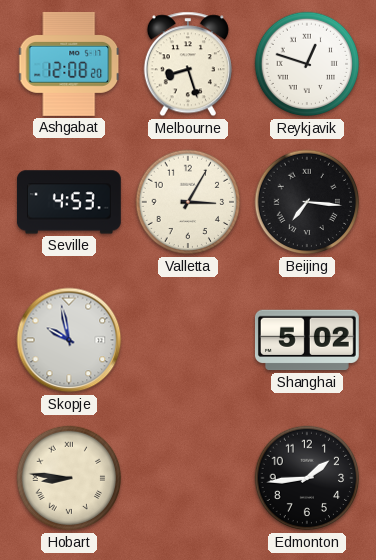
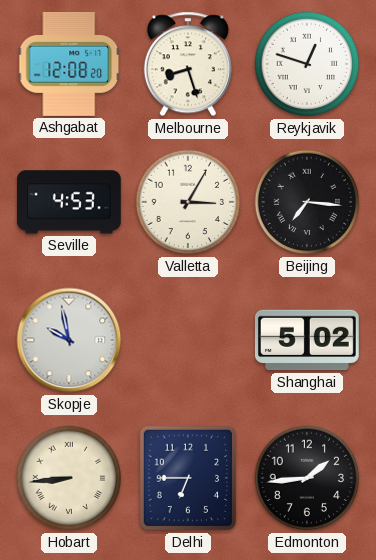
Hobart: 8:46 -> 8:44
Delhi: none -> 6:45
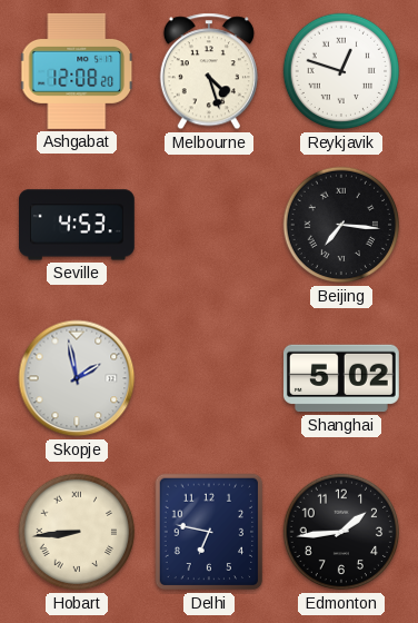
Melbourne: 8:27 -> 4:27
Valletta: 3:05 -> none
Skopje: 9:58 -> 1:58
Delhi: 6:45 -> 6:47
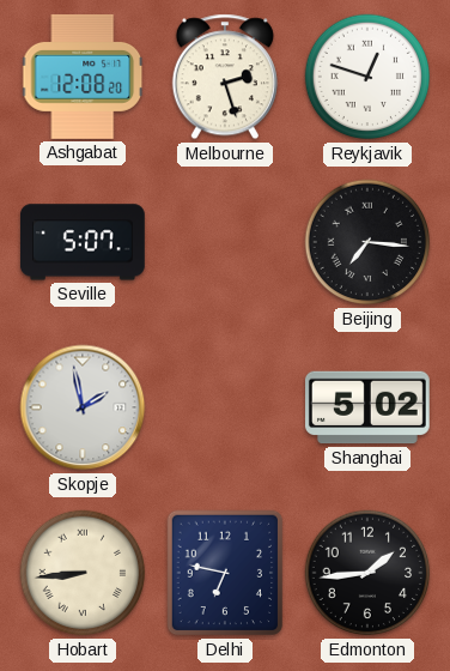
Melbourne: 4:27 -> 2:27
Seville: 4:53 -> 5:07
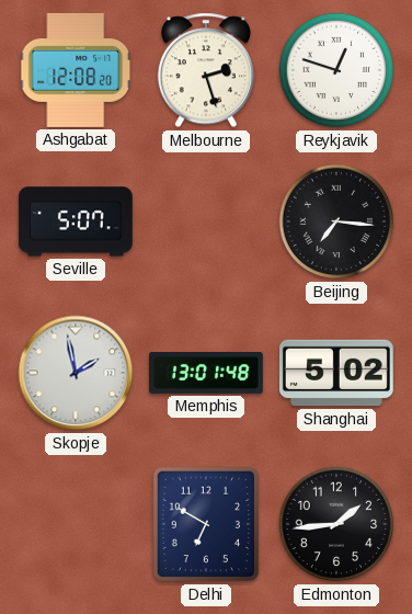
Memphis: none -> 13:01
Hobart: 8:44 -> none
Delhi: 6:47 -> 6:50
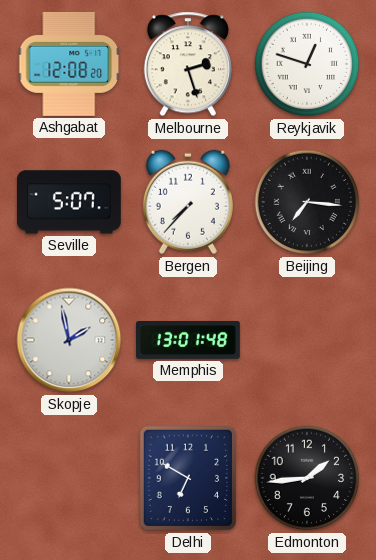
Bergen: none -> 7:37
Shanghai: 5:02 -> none
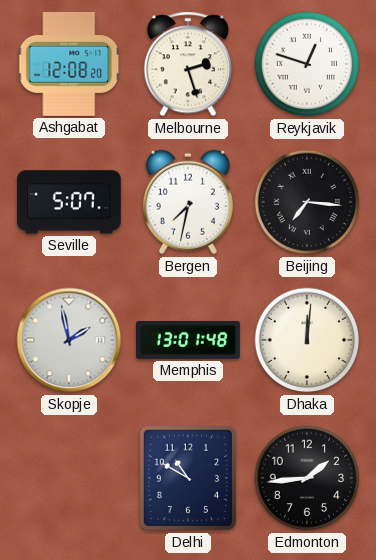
Bergen: 7:37 -> 7:32
Dhaka: none -> 12:01
Delhi: 6:50 -> 10:50
